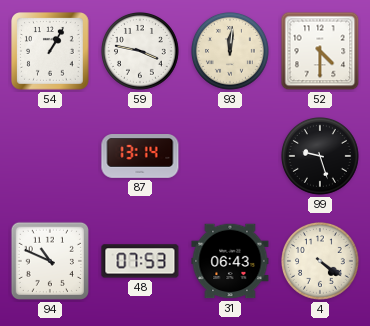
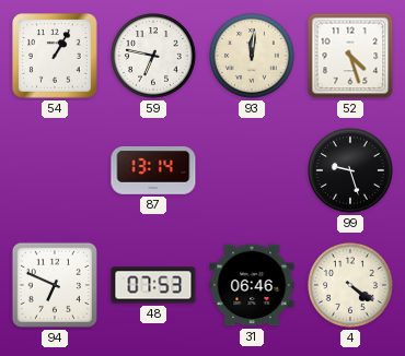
59: 3:47 -> 6:47
52: 4:30 -> 4:27
94: 10:49 -> 6:49
31: 06:43 -> 06:46
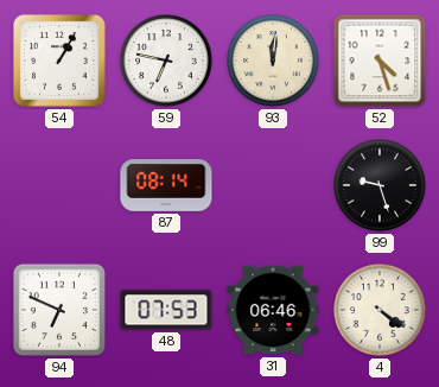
87: 13:14 -> 08:14
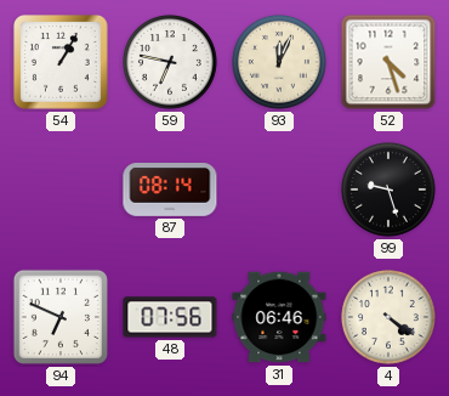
93: 12:01 -> 12:04
48: 07:53 -> 07:56
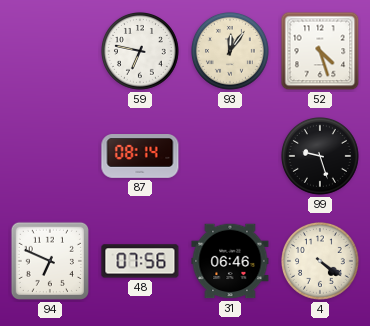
54: 1:05 -> none
93: 12:04 -> 12:06
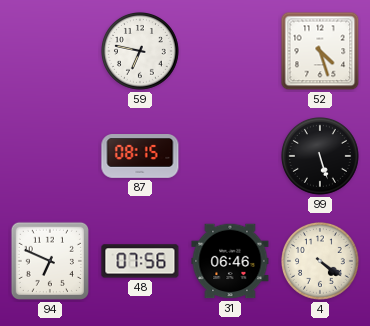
93: 12:06 -> none
87: 08:14 -> 08:15
99: 9:27 -> 5:27
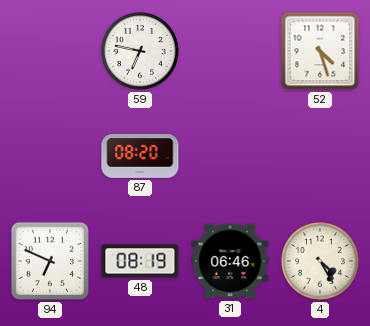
87: 08:15 -> 08:20
99: 5:27 -> none
48: 07:56 -> 08:19
4: 4:21 -> 4:25
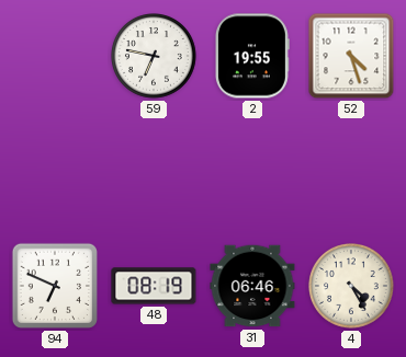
2: none -> 19:55
87: 08:20 -> none
